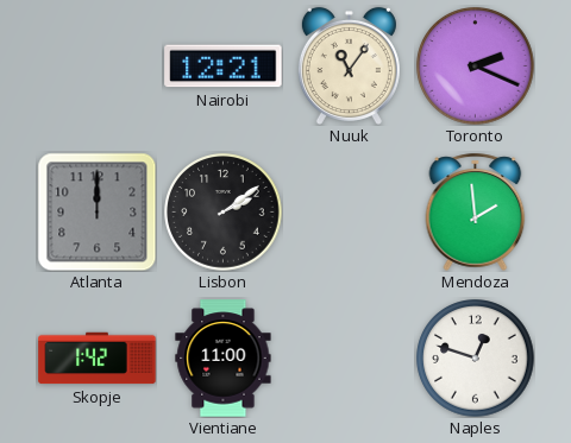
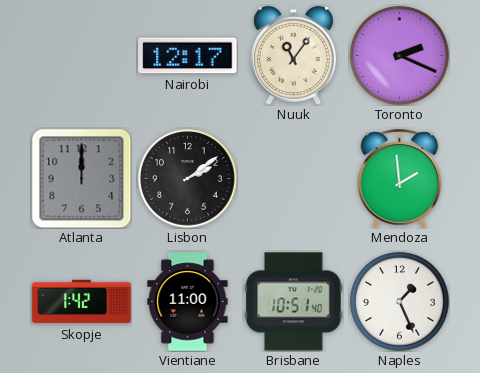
Nairobi: 12:21 -> 12:17
Brisbane: none -> 10:51
Naples: 12:48 -> 1:26
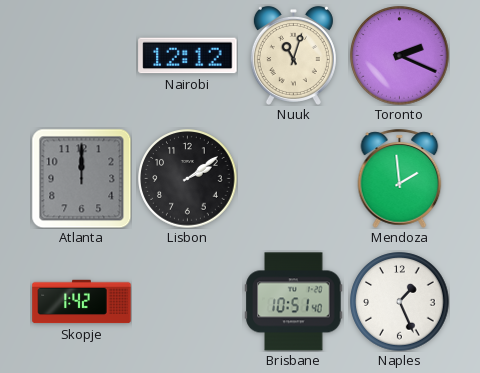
Nairobi: 12:17 -> 12:12
Nuuk: 11:06 -> 11:03
Vientiane: 11:00 -> none
